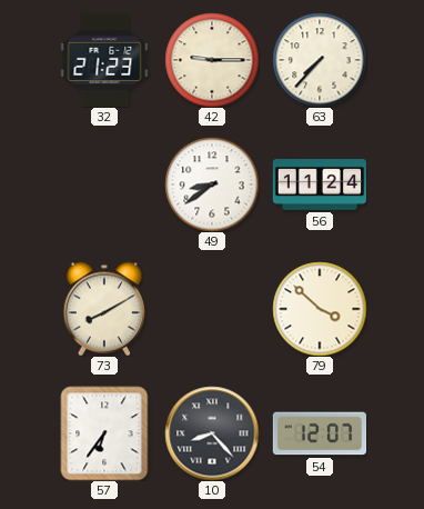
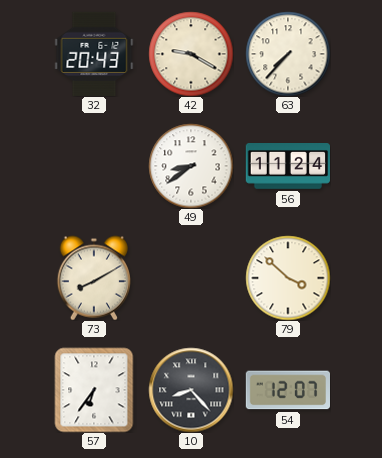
32: 21:23 -> 20:43
42: 9:15 -> 9:20
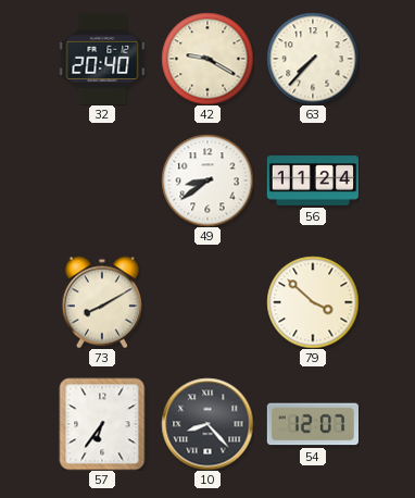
32: 20:43 -> 20:40
